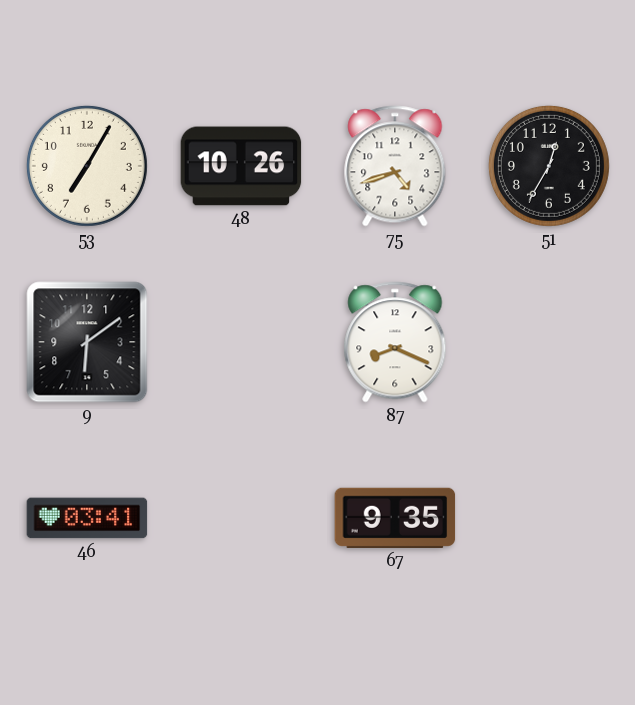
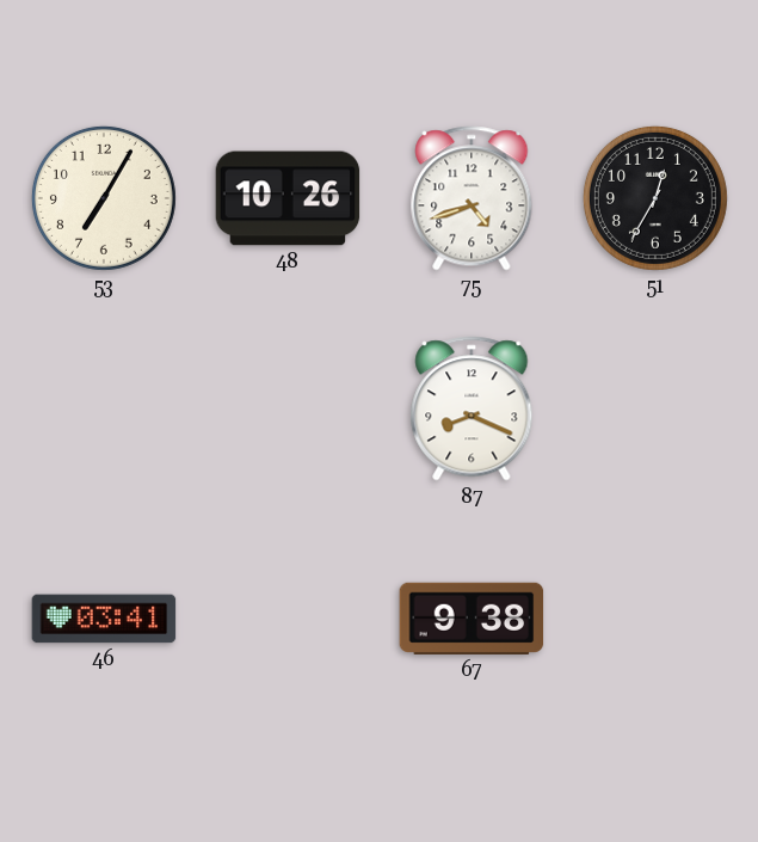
9: 6:09 -> none
67: 9:35 -> 9:38
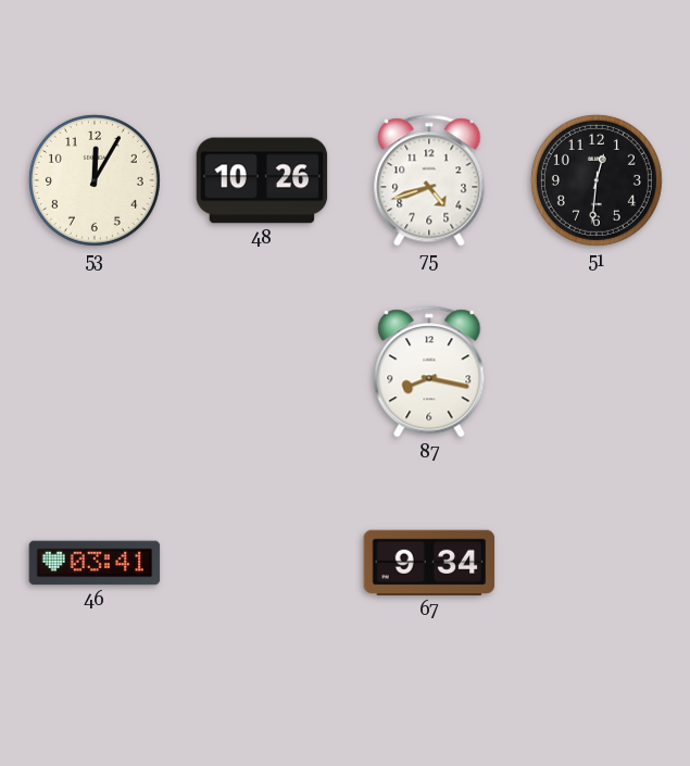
53: 7:05 -> 12:05
51: 12:35 -> 12:31
87: 8:19 -> 8:17
67: 9:38 -> 9:34
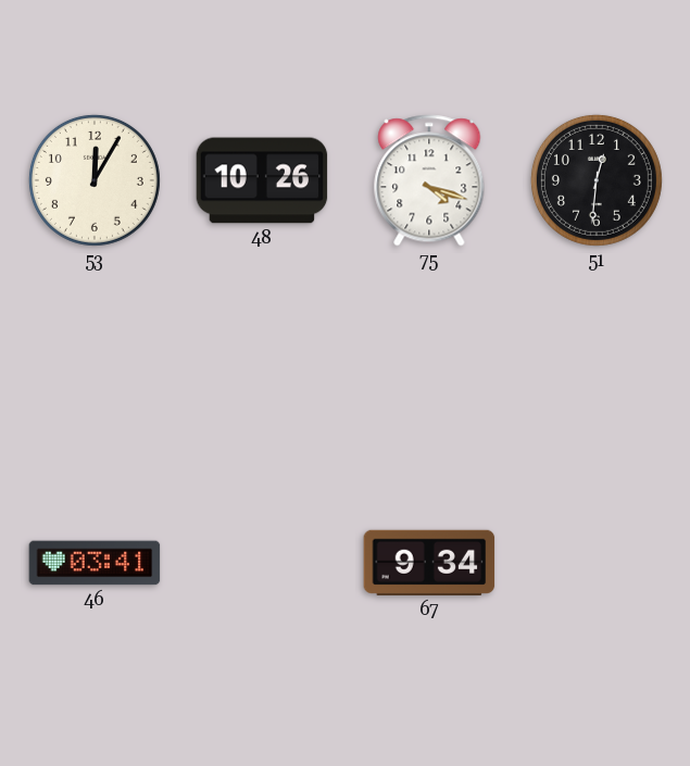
75: 4:42 -> 4:18
87: 8:17 -> none
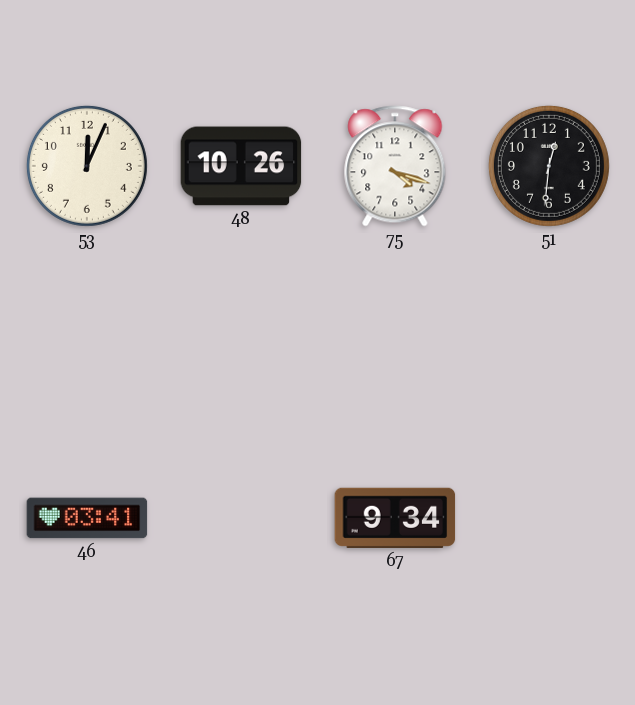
53: 12:05 -> 12:04
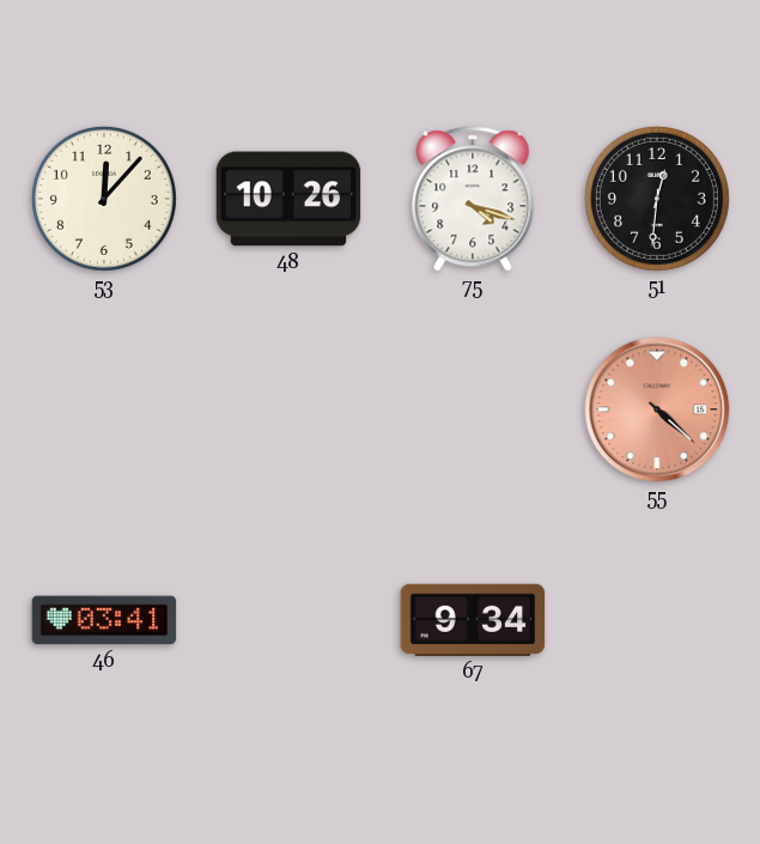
53: 12:04 -> 12:07
55: none -> 4:22
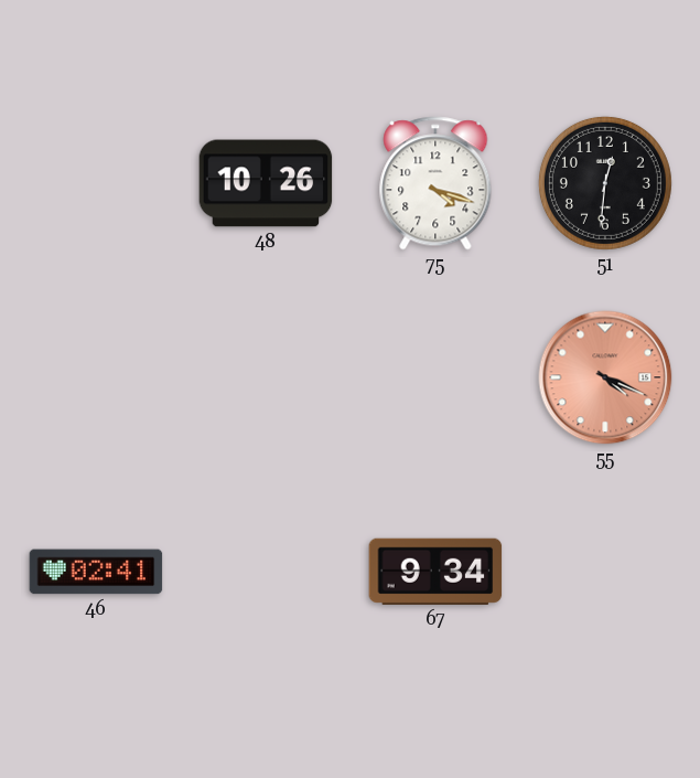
53: 12:07 -> none
55: 4:22 -> 4:19
46: 03:41 -> 02:41
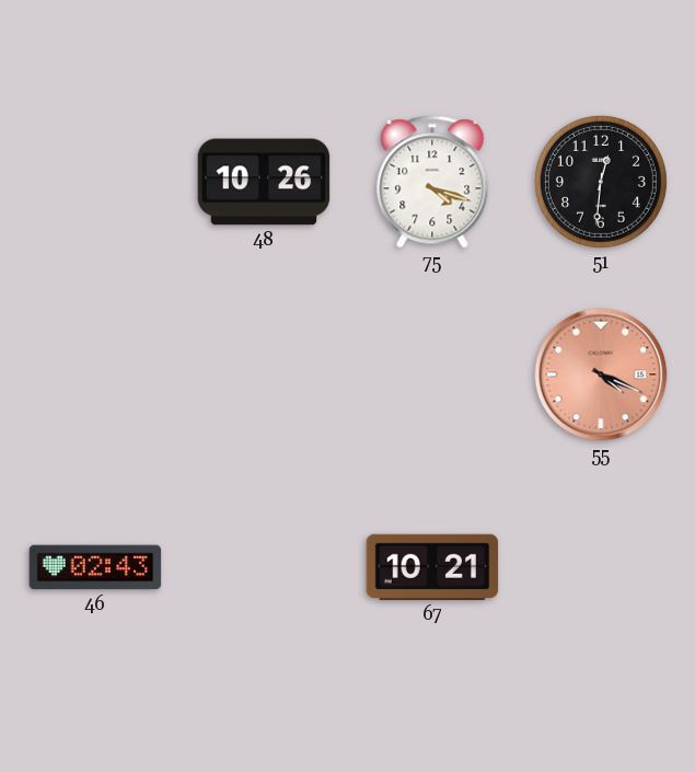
46: 02:41 -> 02:43
67: 9:34 -> 10:21
